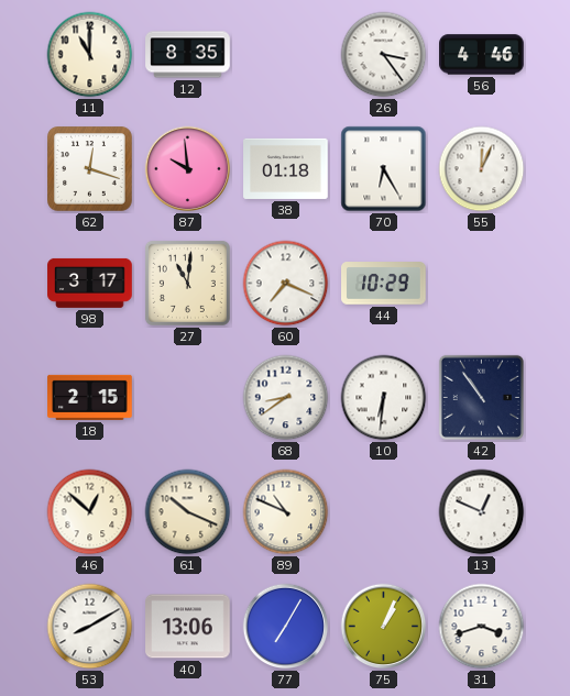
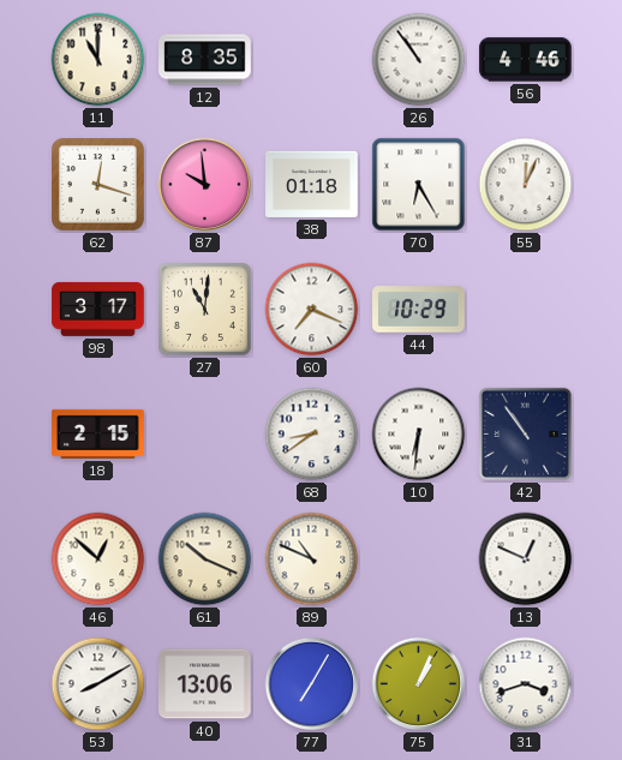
26: 3:24 -> 10:54
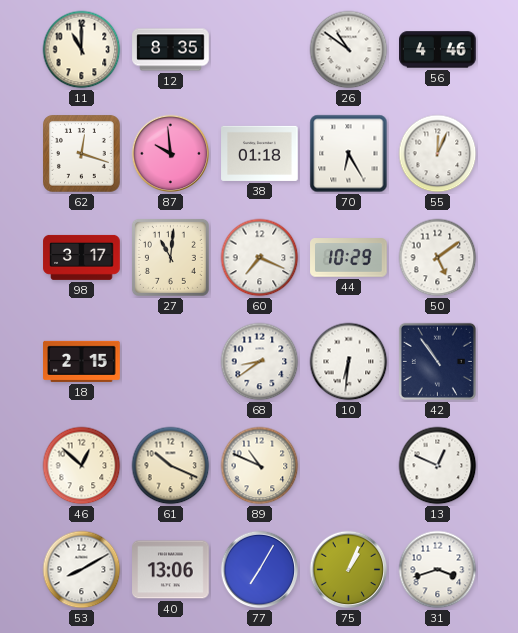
26: 10:54 -> 10:51
50: none -> 5:09
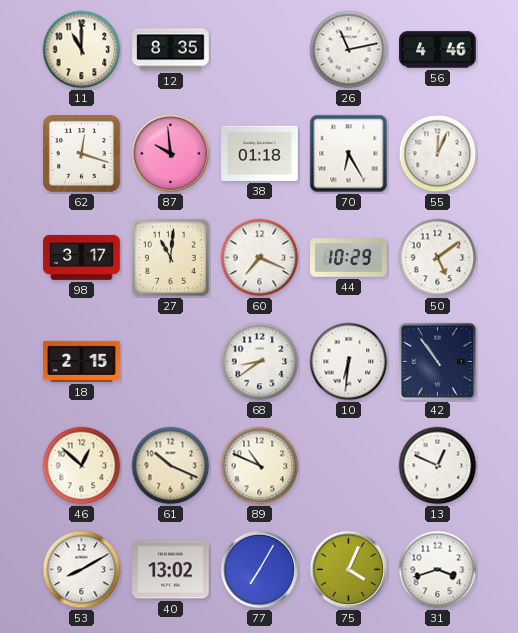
26: 10:51 -> 11:13
40: 13:06 -> 13:02
75: 1:04 -> 4:04
